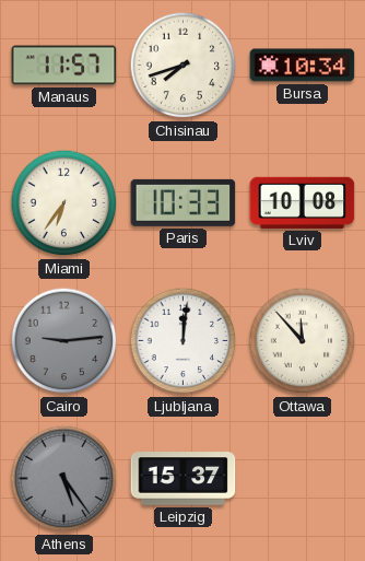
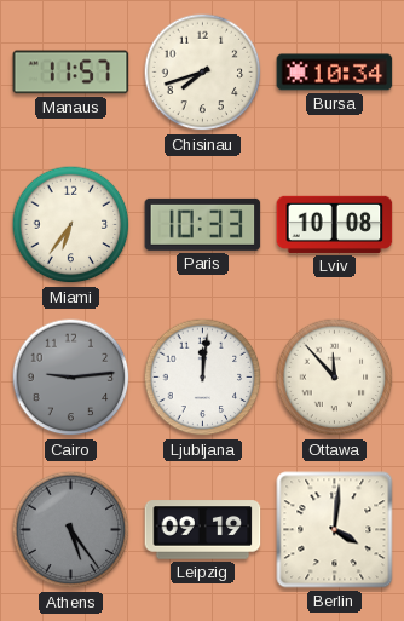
Leipzig: 15:37 -> 09:19
Berlin: none -> 4:01
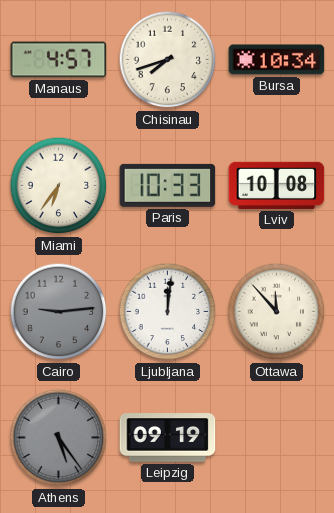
Manaus: 11:57 -> 4:57
Berlin: 4:01 -> none
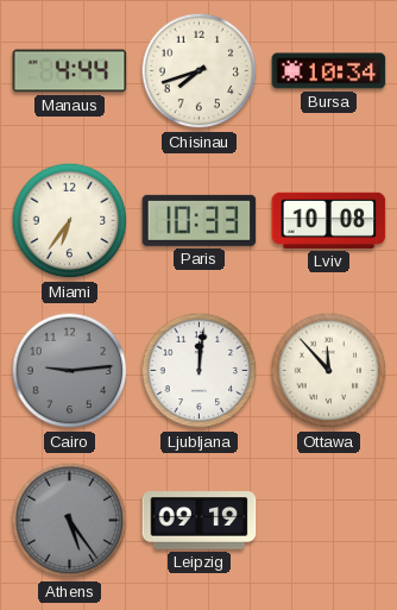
Manaus: 4:57 -> 4:44
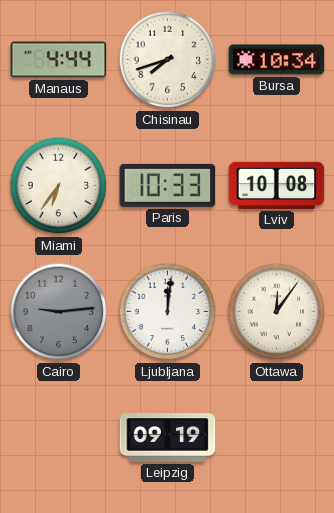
Ottawa: 11:53 -> 12:06
Athens: 5:24 -> none
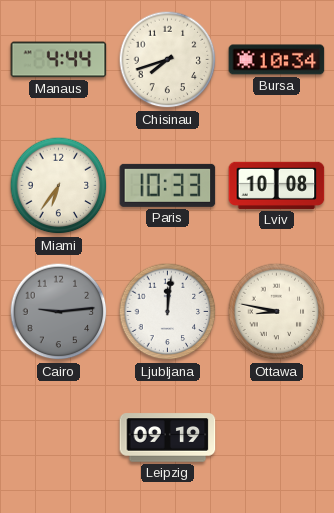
Ottawa: 12:06 -> 8:47
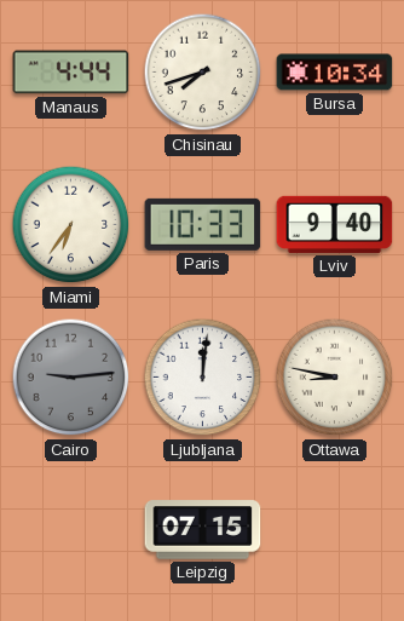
Lviv: 10:08 -> 9:40
Leipzig: 09:19 -> 07:15
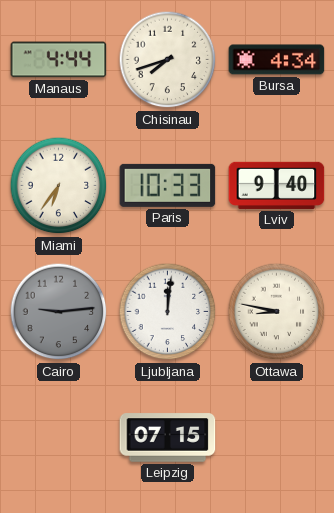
Bursa: 10:34 -> 4:34
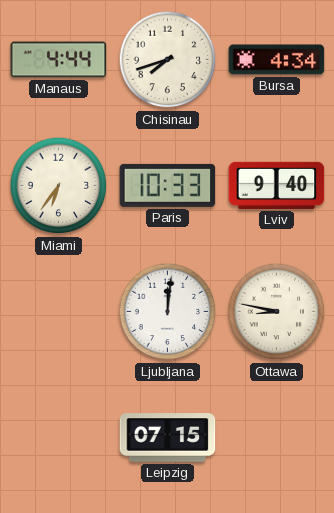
Cairo: 9:14 -> none
